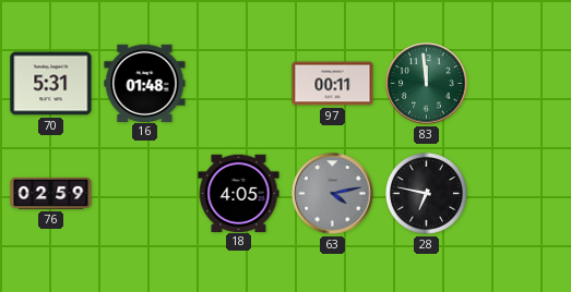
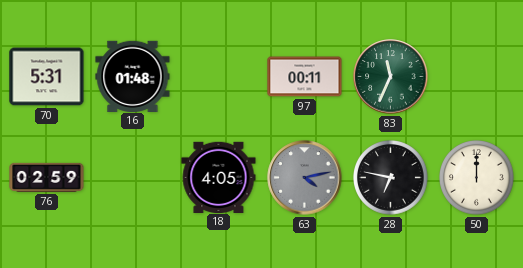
83: 11:59 -> 11:34
50: none -> 12:00
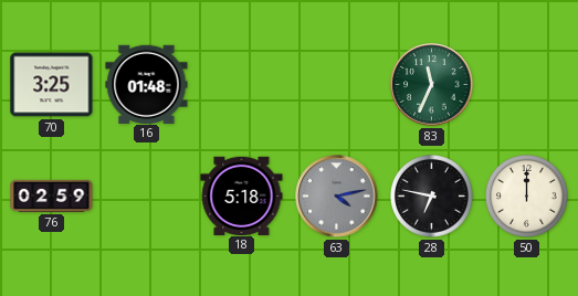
70: 5:31 -> 3:25
97: 00:11 -> none
18: 4:05 -> 5:18
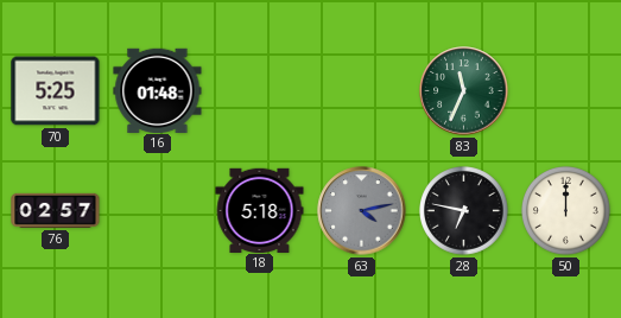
70: 3:25 -> 5:25
76: 02:59 -> 02:57
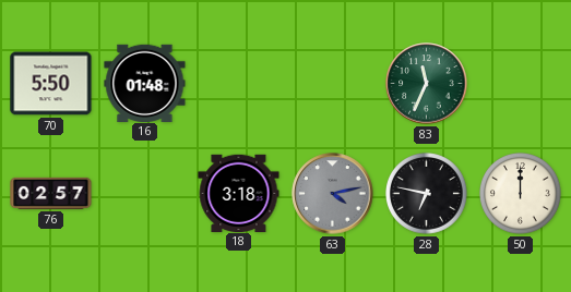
70: 5:25 -> 5:50
18: 5:18 -> 3:18
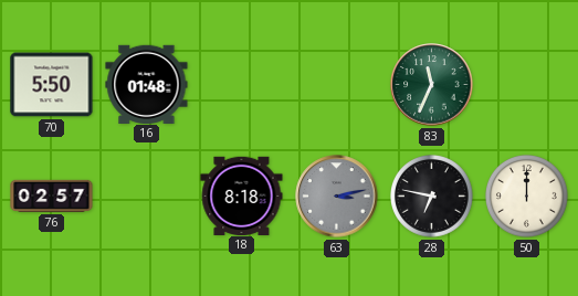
18: 3:18 -> 8:18
63: 4:13 -> 3:13
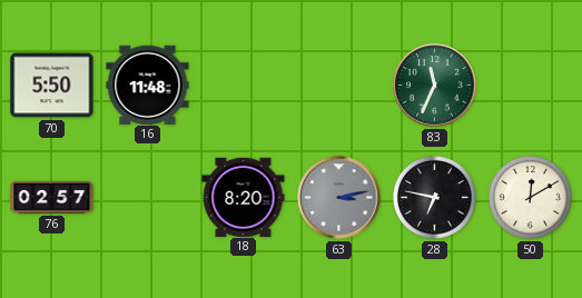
16: 01:48 -> 11:48
18: 8:18 -> 8:20
50: 12:00 -> 12:10
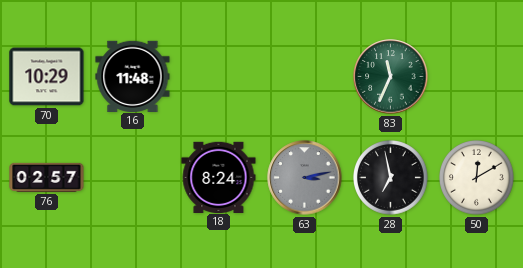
70: 5:50 -> 10:29
18: 8:20 -> 8:24
28: 6:47 -> 6:58
